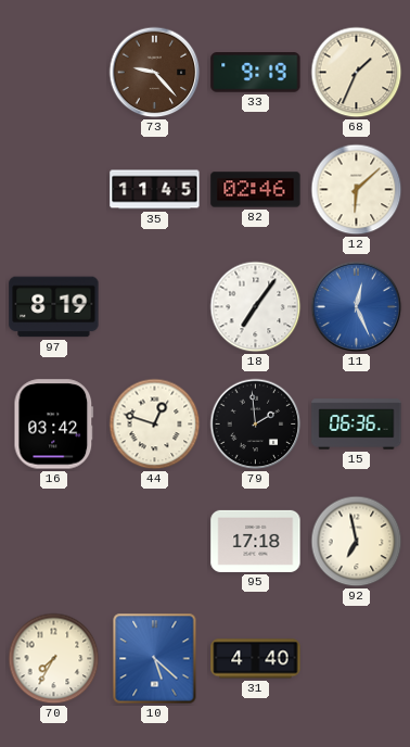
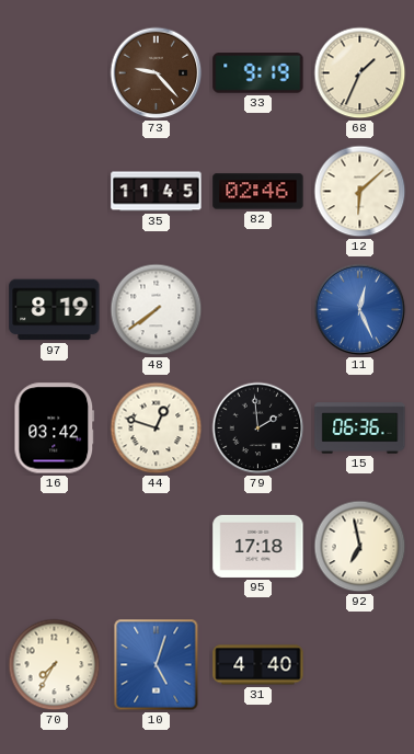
48: none -> 7:39
18: 7:06 -> none
10: 5:22 -> 5:03
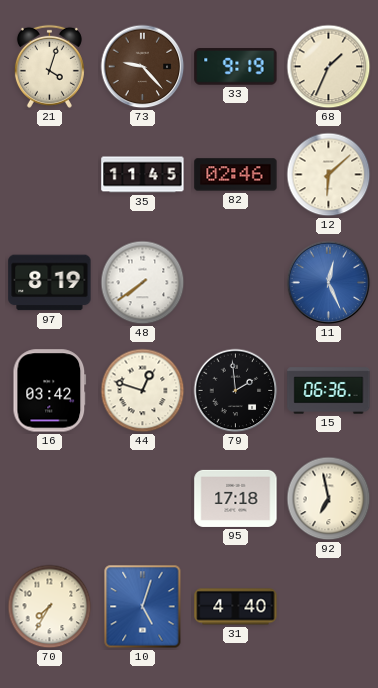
21: none -> 4:03
